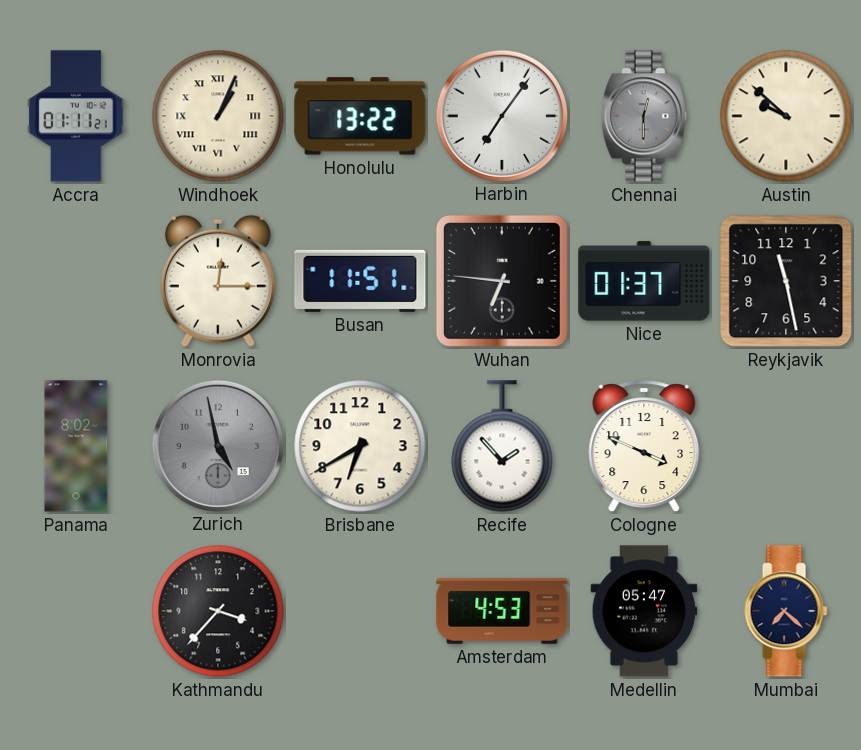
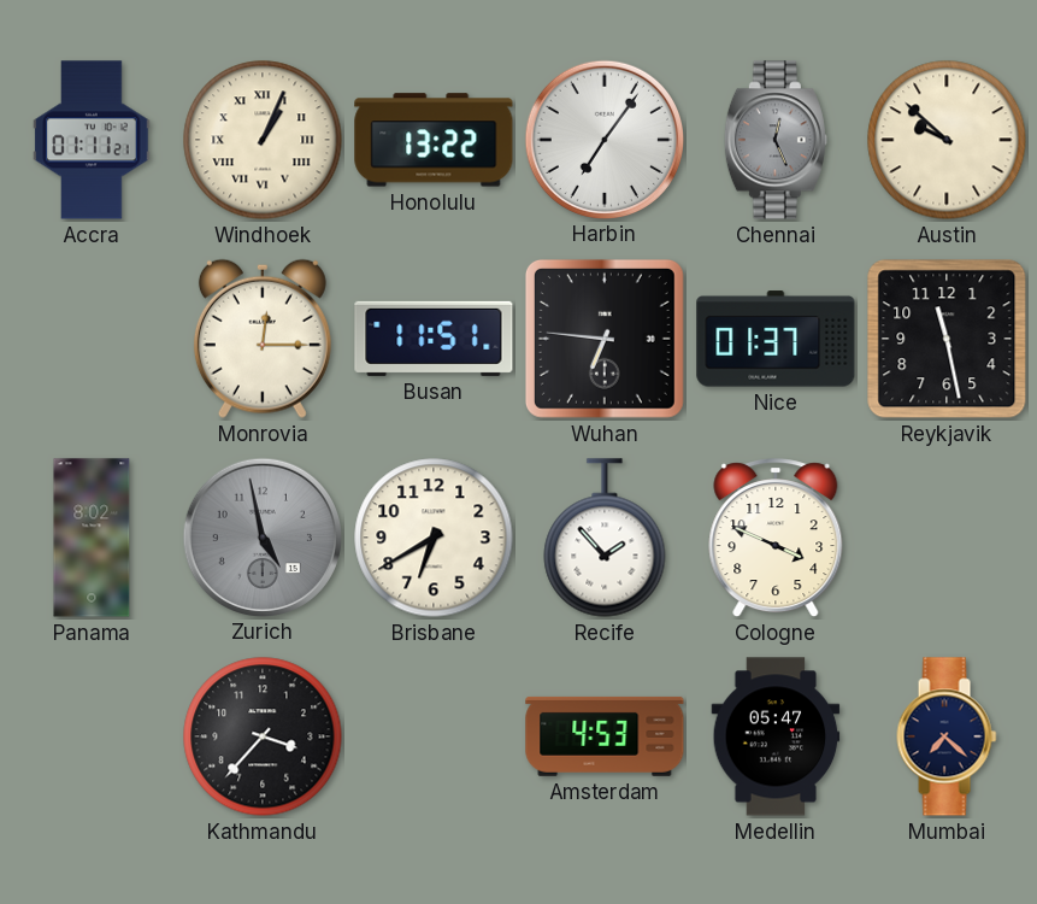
Chennai: 12:30 -> 12:26
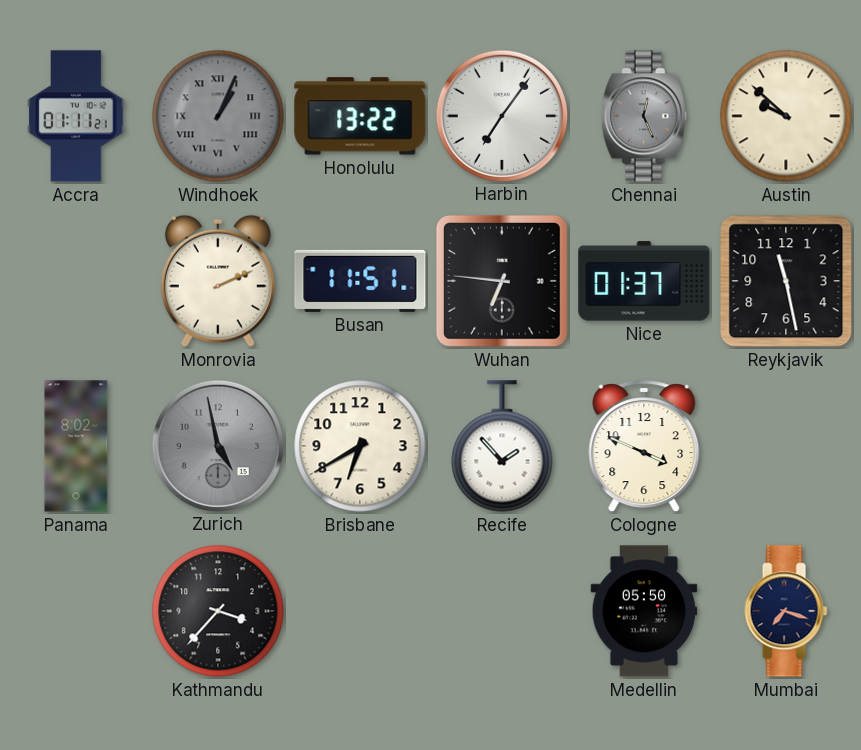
Windhoek dial: cream -> grey
Monrovia: 12:15 -> 2:11
Amsterdam: 4:53 -> none
Medellin: 05:47 -> 05:50
Mumbai: 7:22 -> 7:18
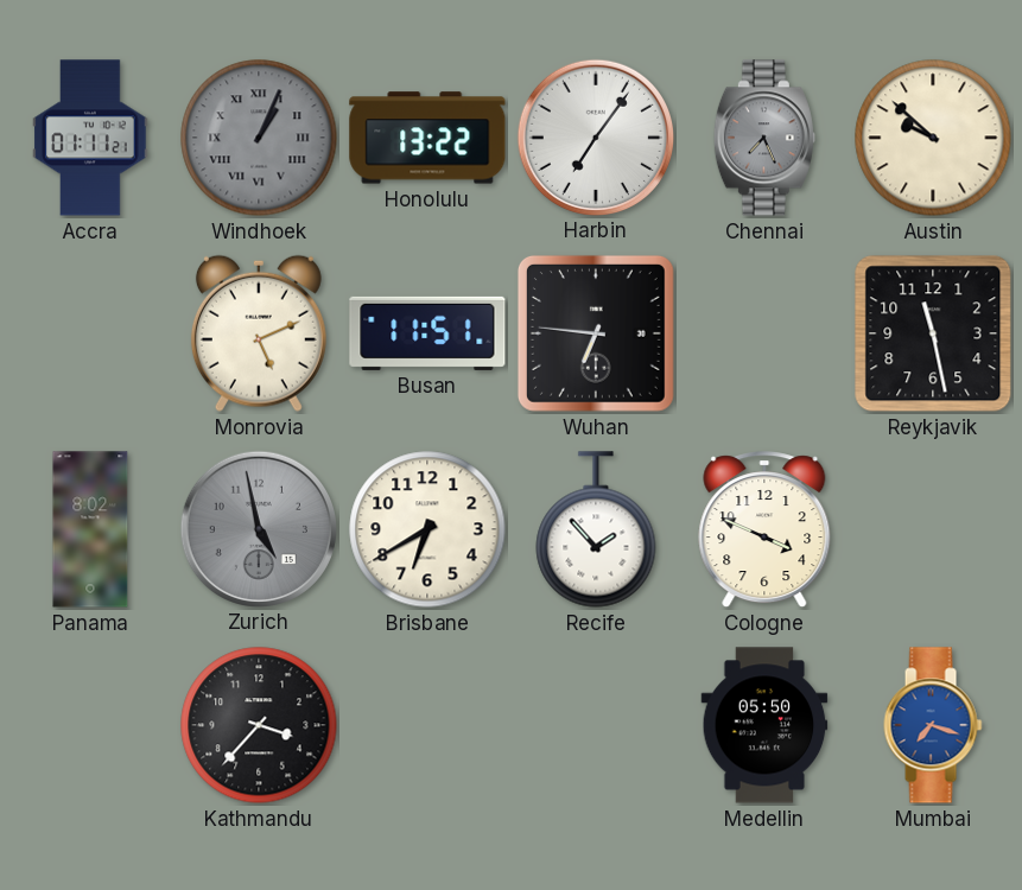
Chennai: 12:26 -> 7:26
Monrovia: 2:11 -> 5:11
Nice: 01:37 -> none
Mumbai dial: navy -> blue
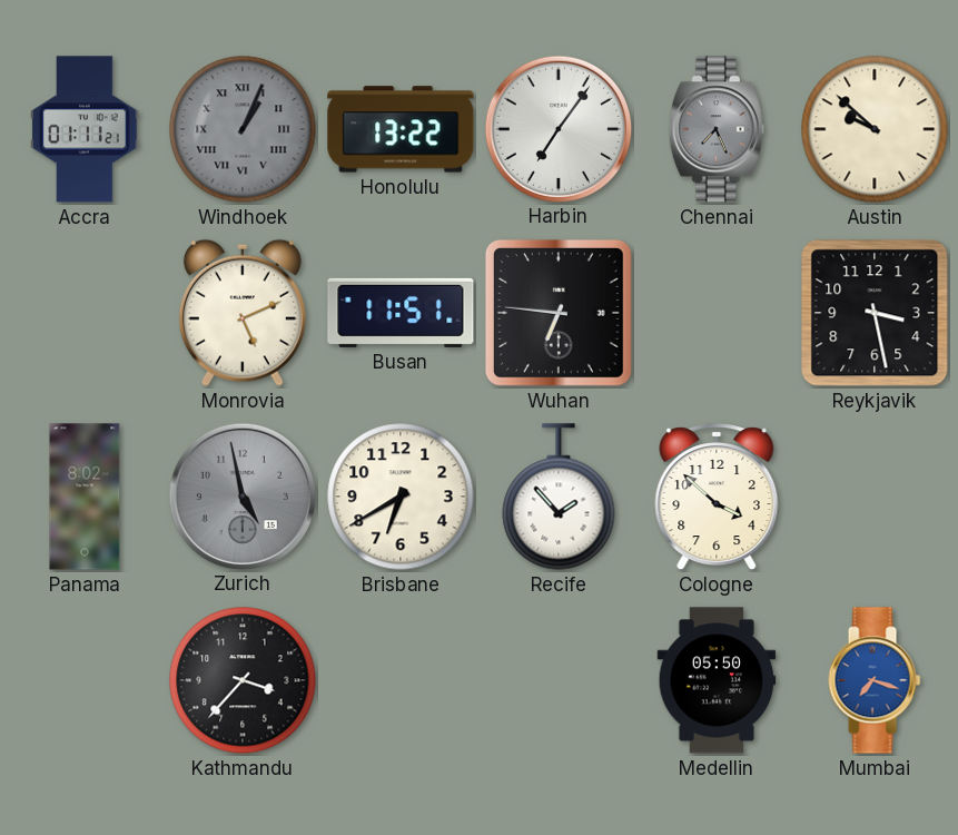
Reykjavik: 11:28 -> 3:28
Cologne: 3:49 -> 3:52
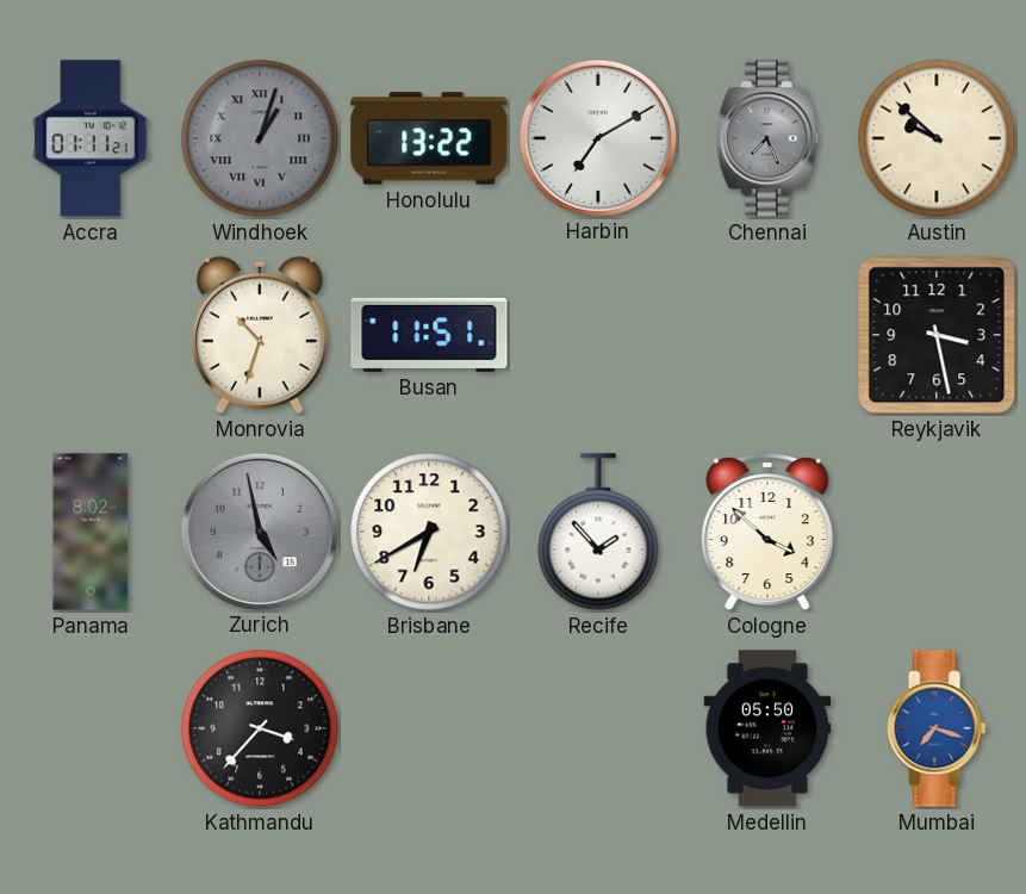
Windhoek: 1:04 -> 1:03
Harbin: 7:06 -> 7:10
Monrovia: 5:11 -> 10:33
Wuhan: 6:46 -> none
